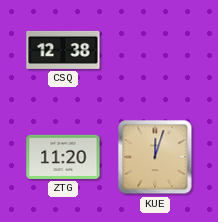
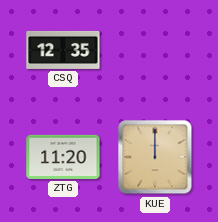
CSQ: 12:38 -> 12:35
KUE: 12:03 -> 12:00
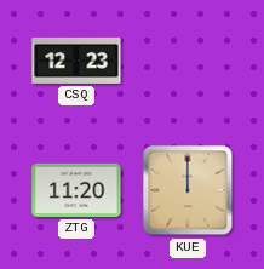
CSQ: 12:35 -> 12:23
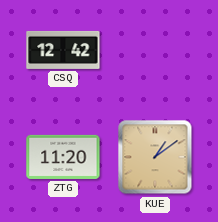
CSQ: 12:23 -> 12:42
KUE: 12:00 -> 1:09
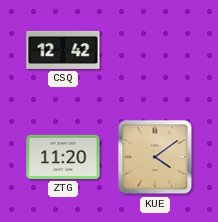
KUE: 1:09 -> 4:09
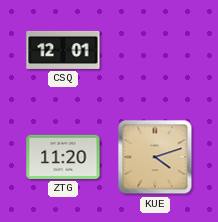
CSQ: 12:42 -> 12:01
KUE: 4:09 -> 4:12
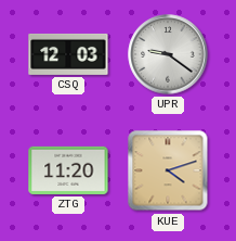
CSQ: 12:01 -> 12:03
UPR: none -> 9:21
